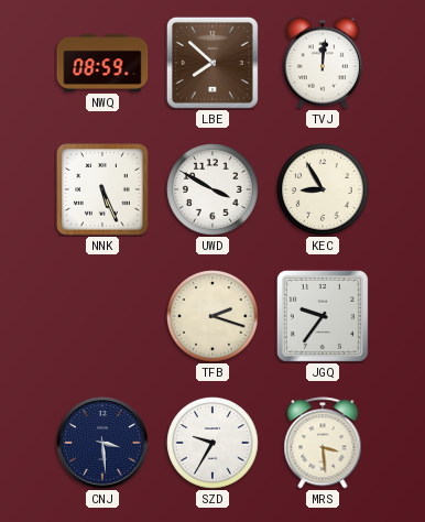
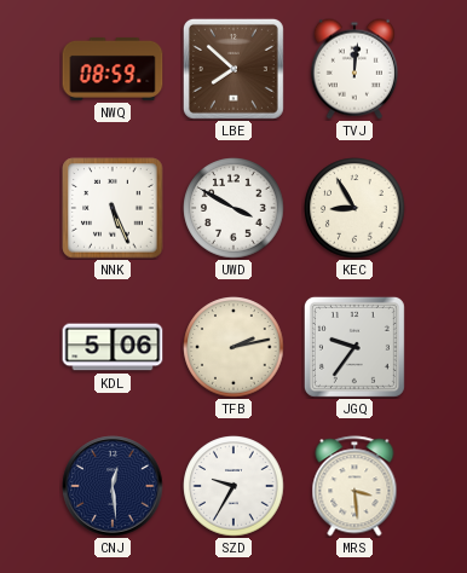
KDL: none -> 5:06
TFB: 2:18 -> 2:13
CNJ: 3:29 -> 12:29
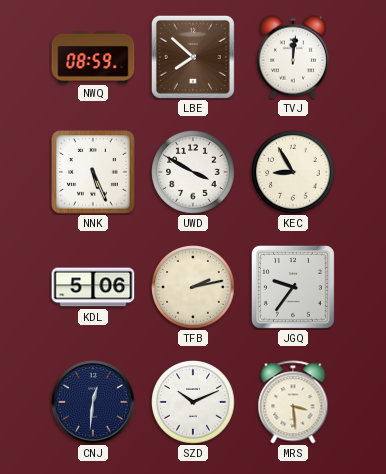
CNJ: 12:29 -> 12:31
SZD: 9:35 -> 10:11
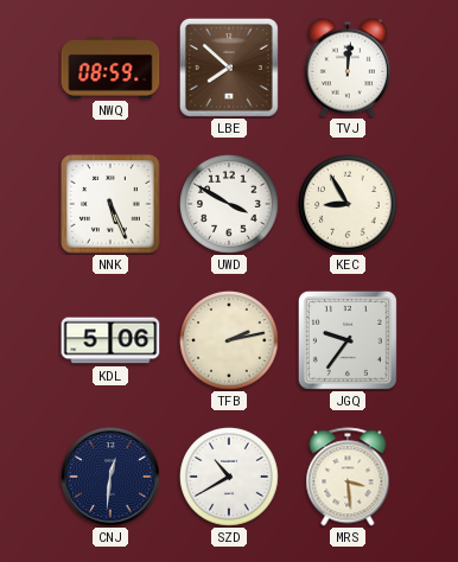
SZD: 10:11 -> 10:40
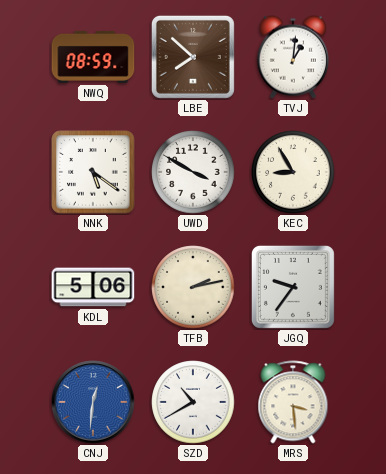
TVJ: 12:01 -> 1:01
NNK: 5:26 -> 5:21
CNJ dial: navy -> blue
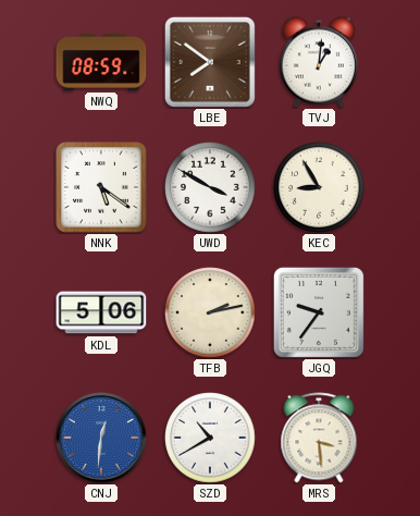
LBE: 7:52 -> 7:51
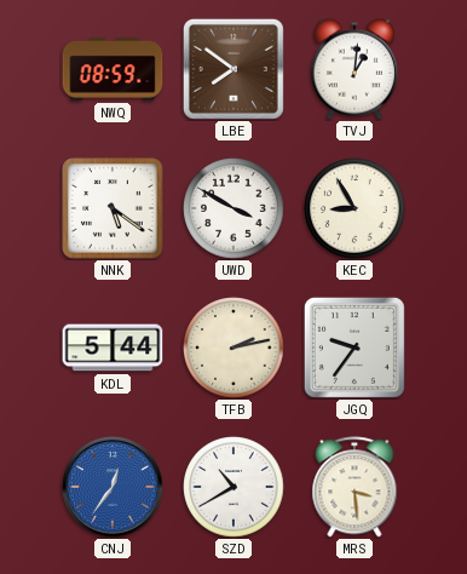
KDL: 5:06 -> 5:44
CNJ: 12:31 -> 12:36
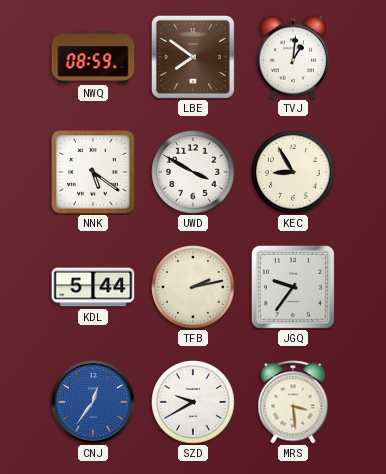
SZD: 10:40 -> 9:40
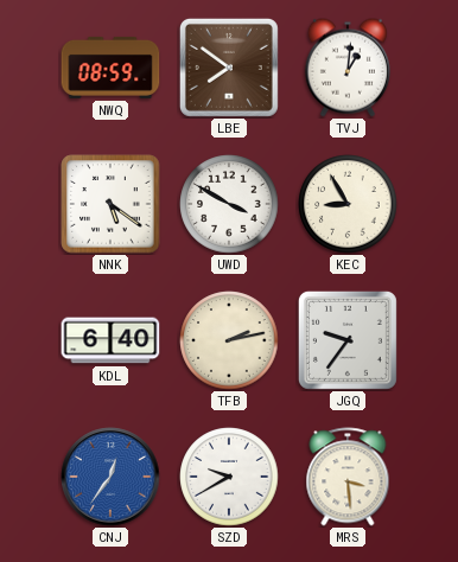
KDL: 5:44 -> 6:40
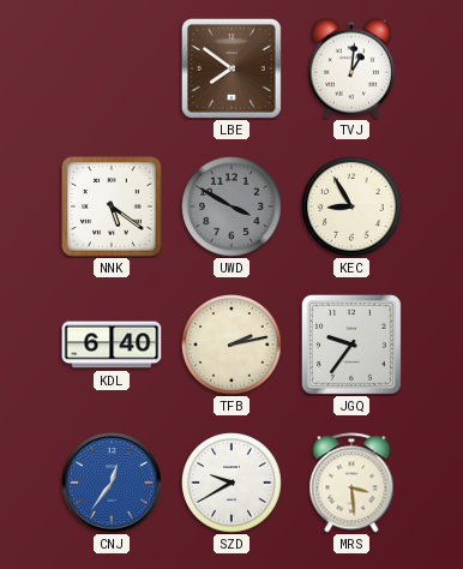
NWQ: 08:59 -> none
UWD dial: white -> grey
